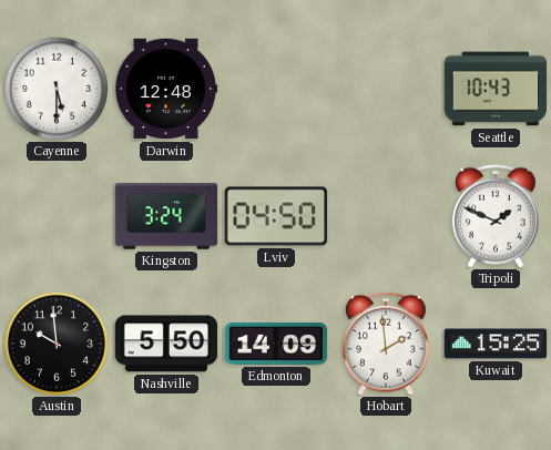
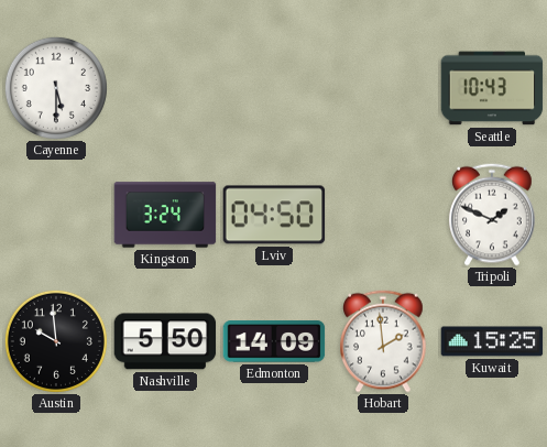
Darwin: 12:48 -> none
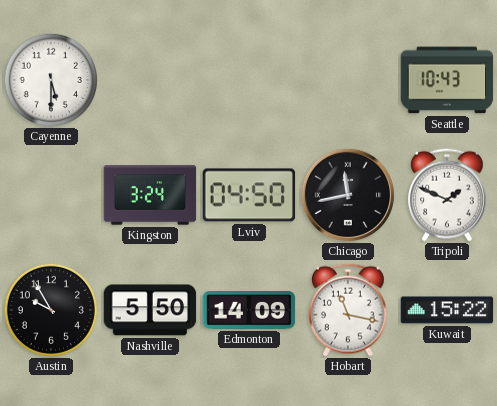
Chicago: none -> 11:43
Austin: 9:59 -> 9:55
Hobart: 1:59 -> 11:17
Kuwait: 15:25 -> 15:22
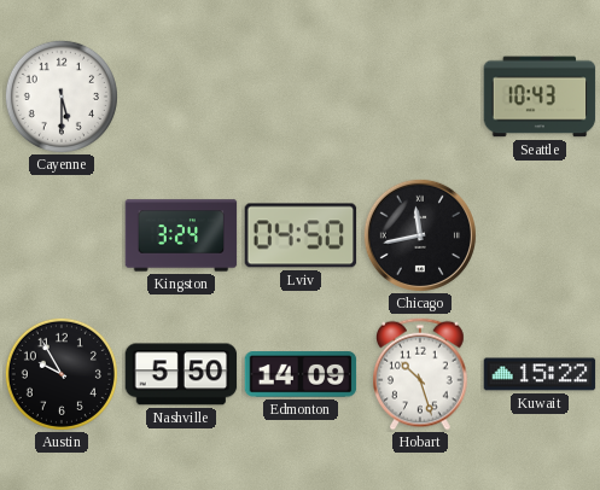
Tripoli: 1:49 -> none
Hobart: 11:17 -> 10:27
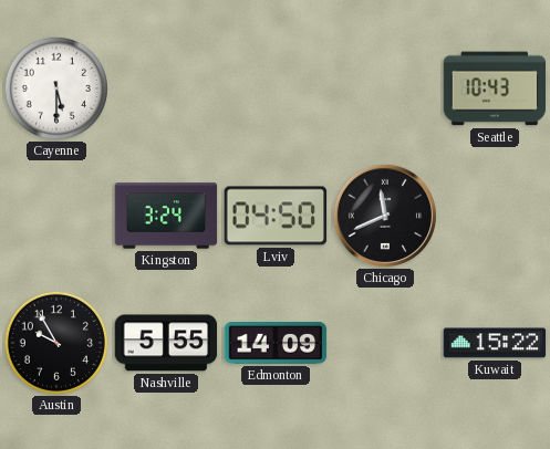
Chicago: 11:43 -> 11:41
Nashville: 5:50 -> 5:55
Hobart: 10:27 -> none
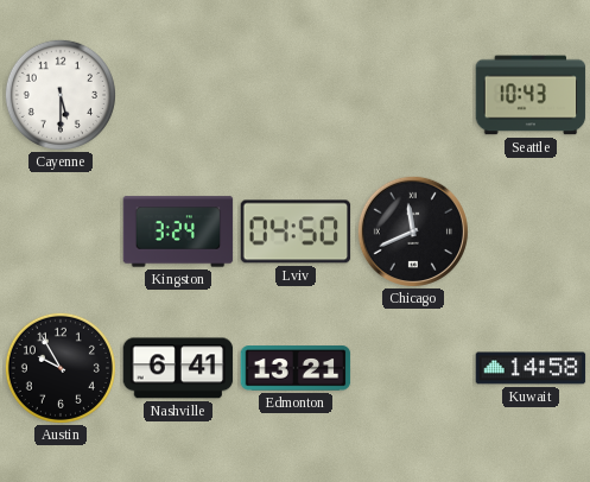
Nashville: 5:55 -> 6:41
Edmonton: 14:09 -> 13:21
Kuwait: 15:22 -> 14:58
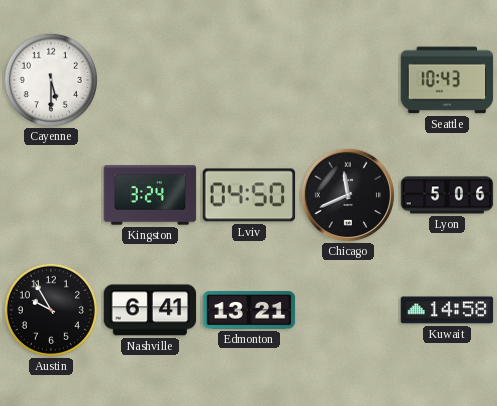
Lyon: none -> 5:06
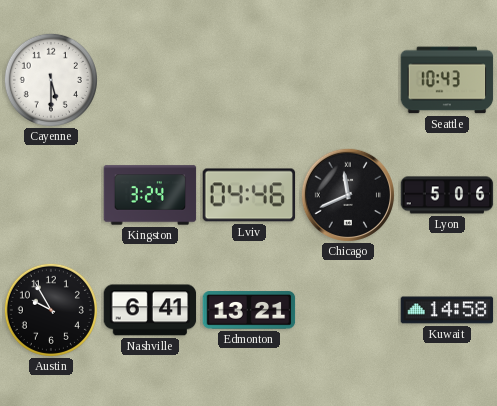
Lviv: 04:50 -> 04:46
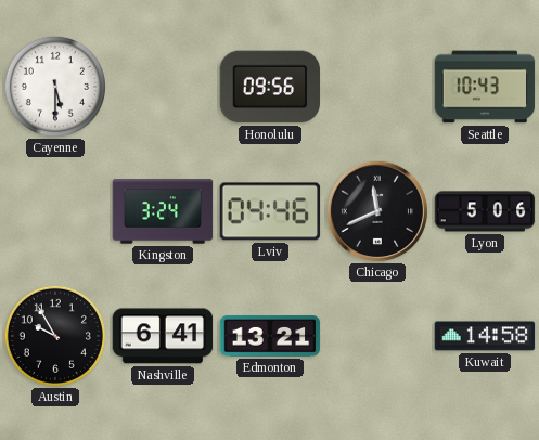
Honolulu: none -> 09:56
